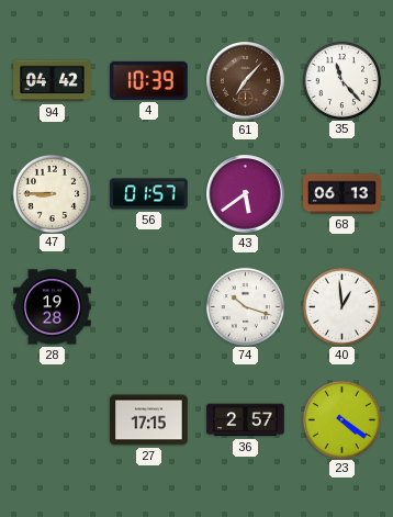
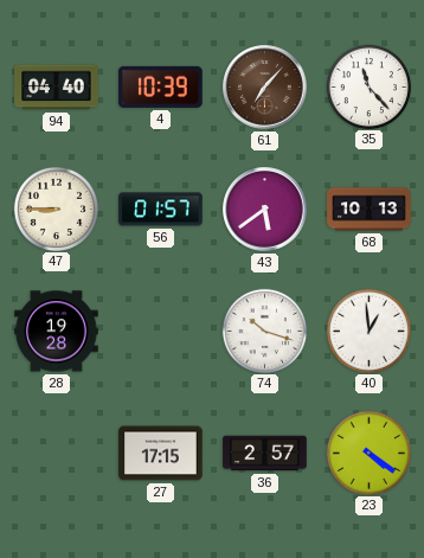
94: 04:42 -> 04:40
68: 06:13 -> 10:13
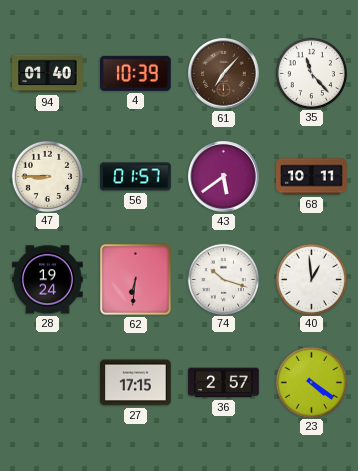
94: 04:40 -> 01:40
68: 10:13 -> 10:11
28: 19:28 -> 19:24
62: none -> 6:31
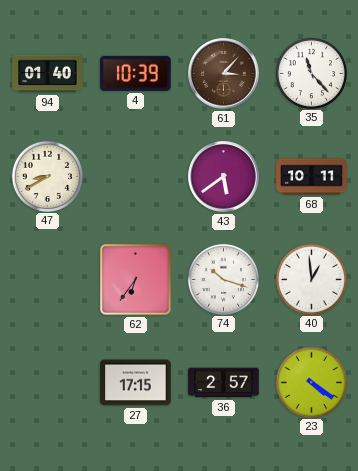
61: 7:07 -> 3:07
47: 8:45 -> 8:40
56: 01:57 -> none
28: 19:24 -> none
62: 6:31 -> 6:36
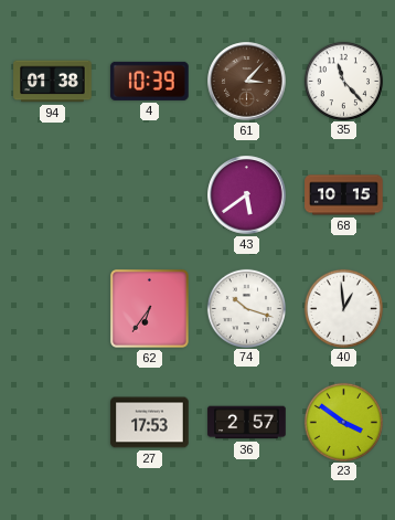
94: 01:40 -> 01:38
47: 8:40 -> none
68: 10:11 -> 10:15
27: 17:15 -> 17:53
23: 4:21 -> 3:51
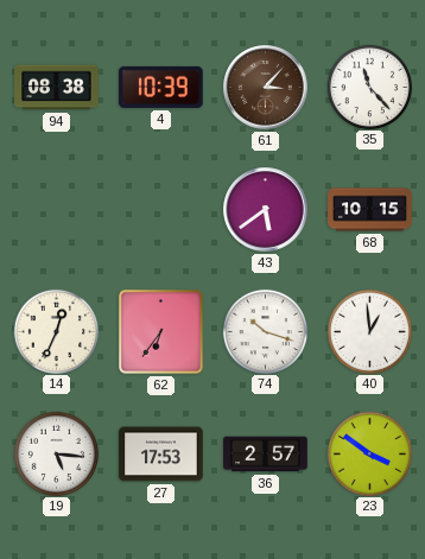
94: 01:38 -> 08:38
14: none -> 12:34
19: none -> 5:16
